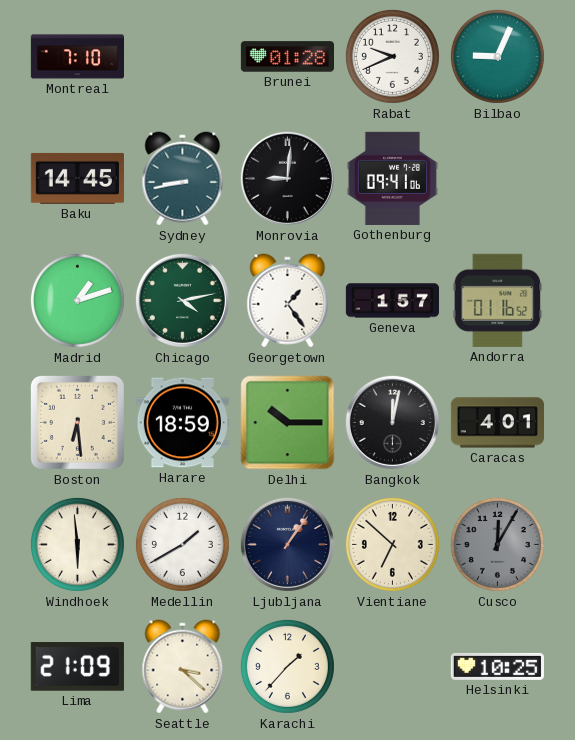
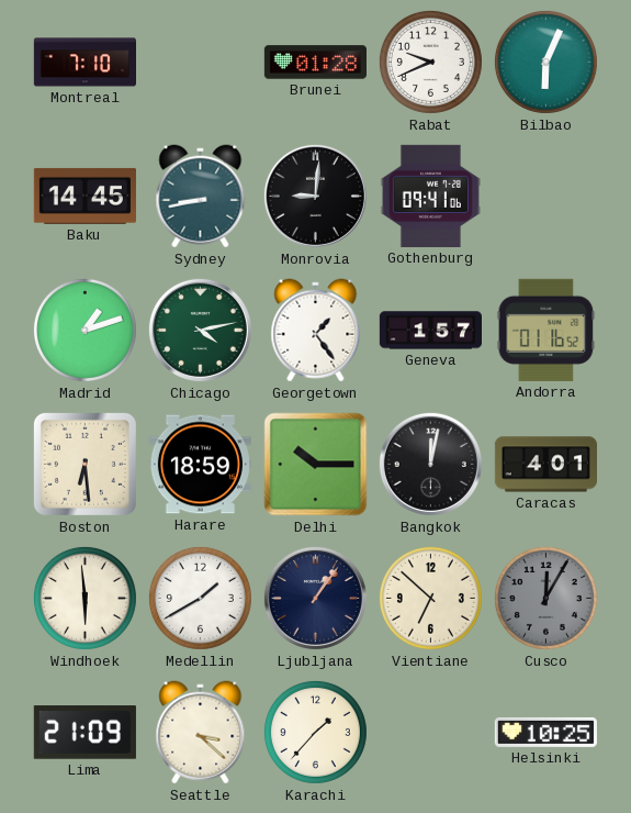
Bilbao: 9:04 -> 6:04
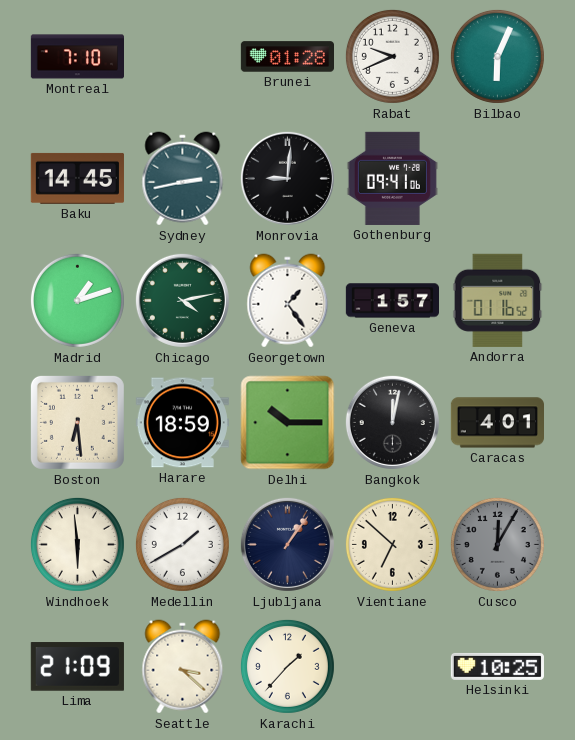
Sydney: 8:43 -> 2:43
